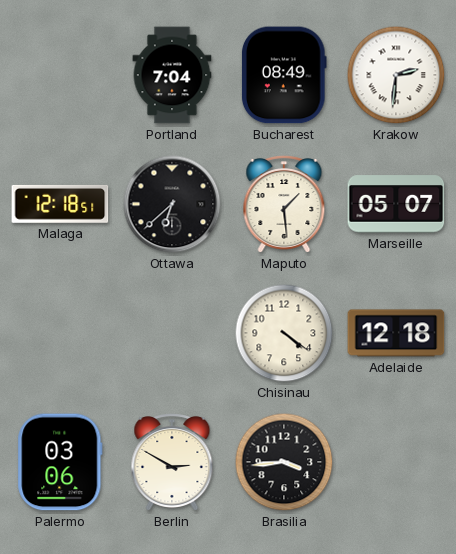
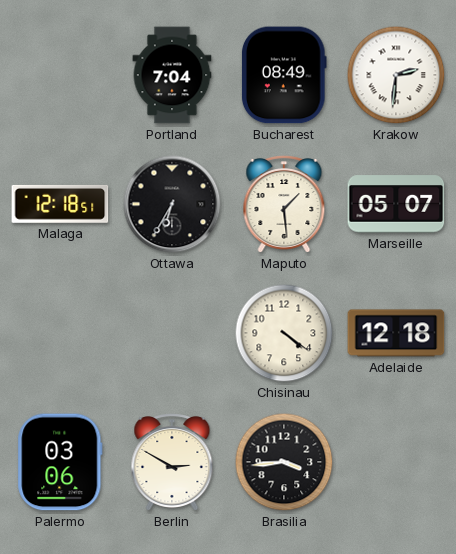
Ottawa: 6:38 -> 6:35
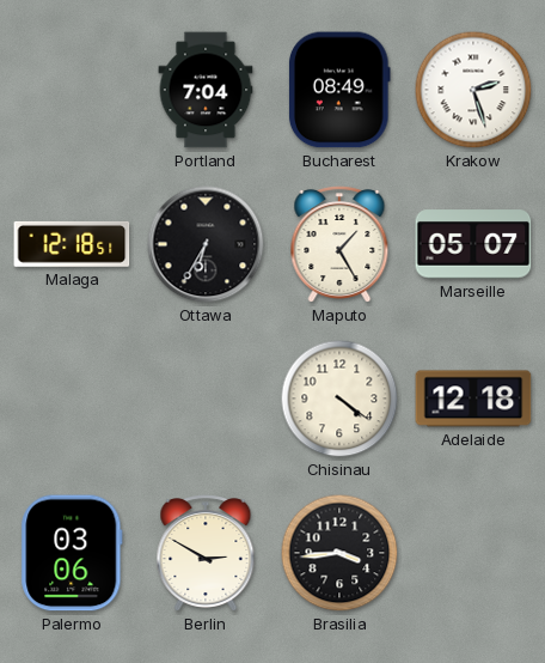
Krakow: 2:31 -> 2:27
Maputo: 1:29 -> 1:25
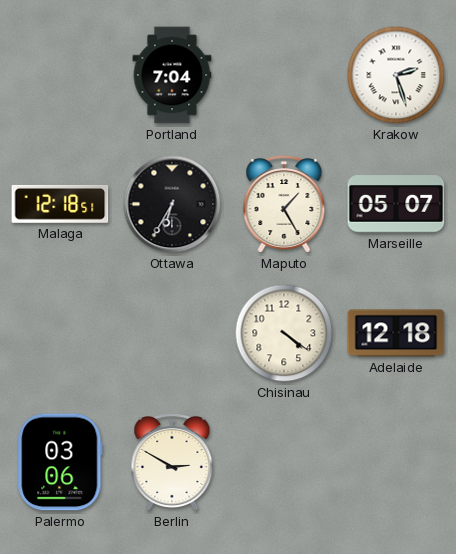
Bucharest: 08:49 -> none
Brasilia: 3:44 -> none
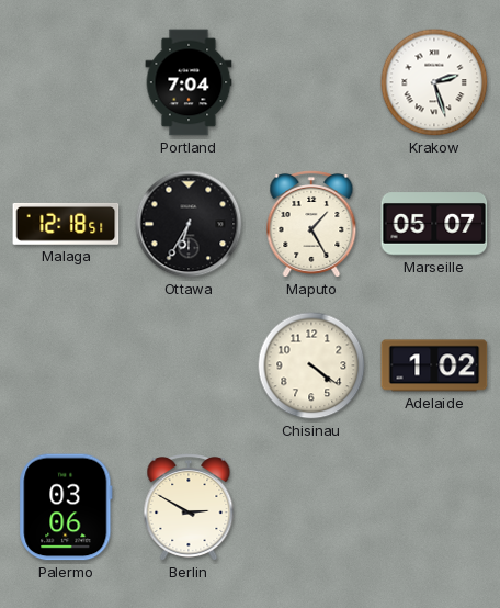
Adelaide: 12:18 -> 1:02
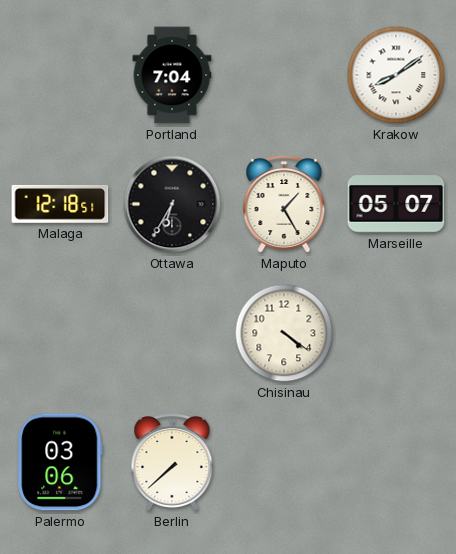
Krakow: 2:27 -> 8:09
Adelaide: 1:02 -> none
Berlin: 2:50 -> 7:38
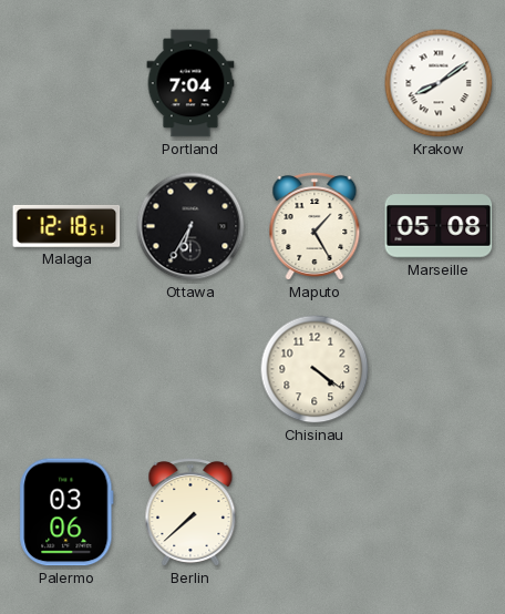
Marseille: 05:07 -> 05:08
